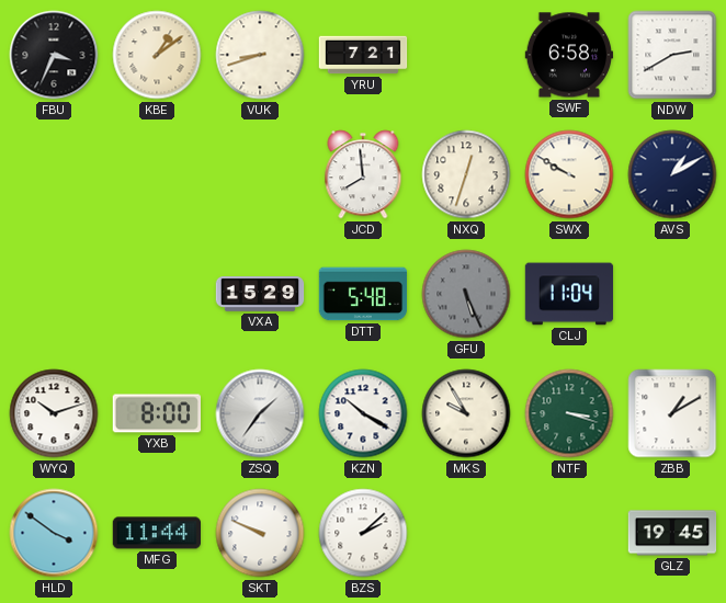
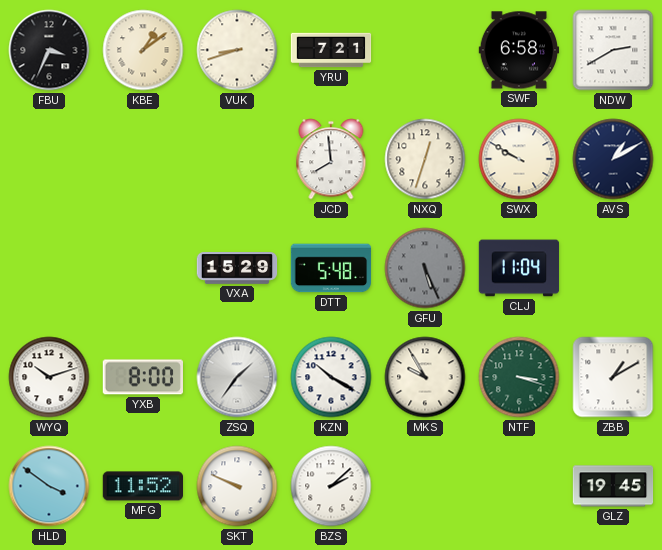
MFG: 11:44 -> 11:52
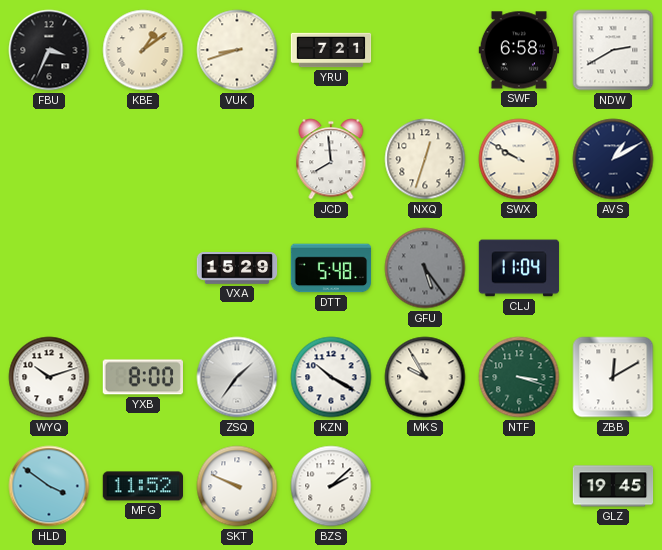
GFU: 5:26 -> 5:24
ZBB: 1:10 -> 12:10
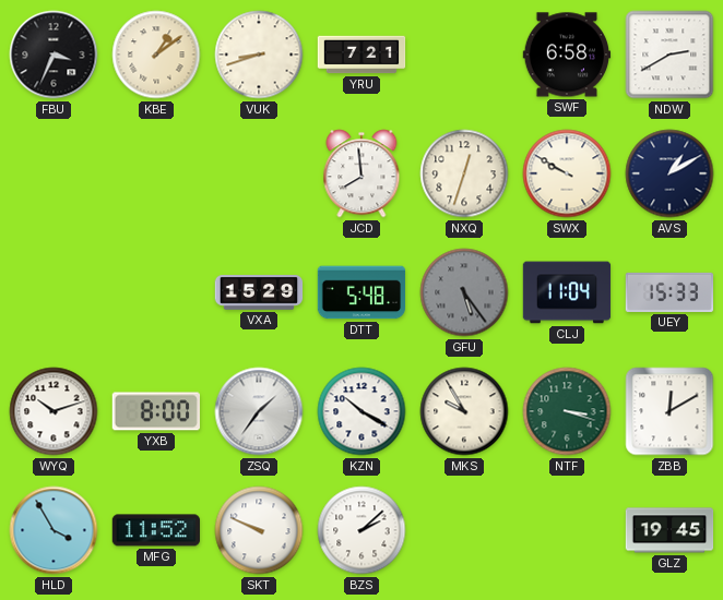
UEY: none -> 15:33
HLD: 3:51 -> 3:55
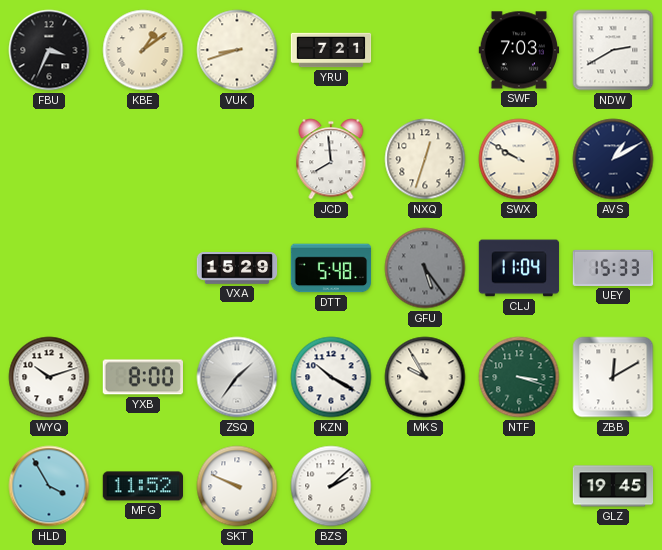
SWF: 6:58 -> 7:03
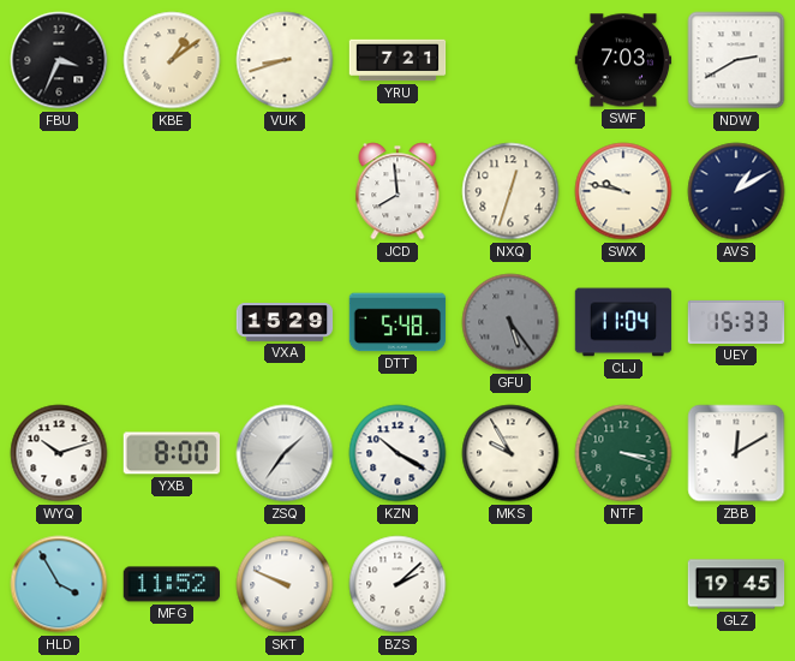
SWX: 9:50 -> 9:47
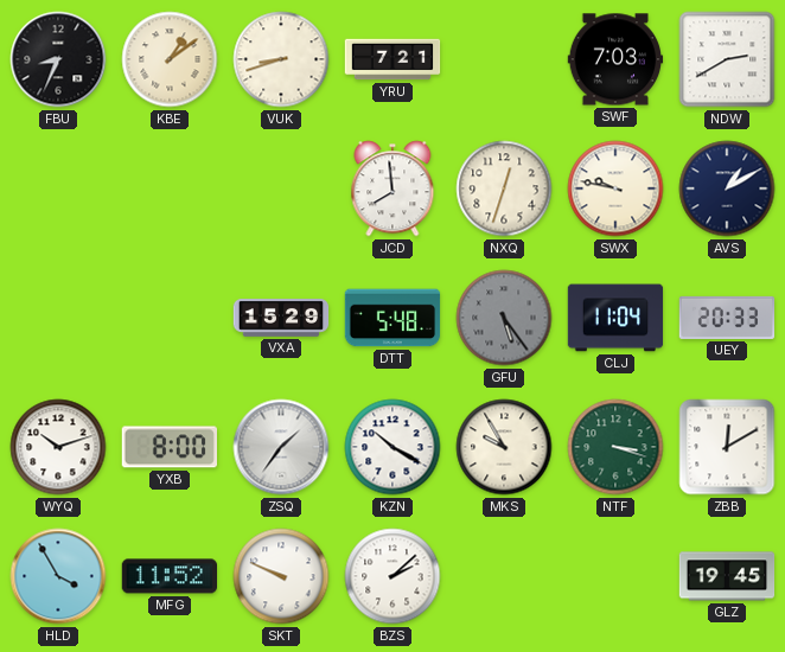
FBU: 3:34 -> 8:34
UEY: 15:33 -> 20:33
